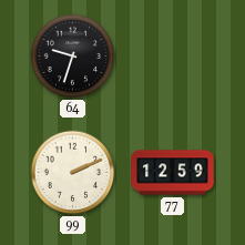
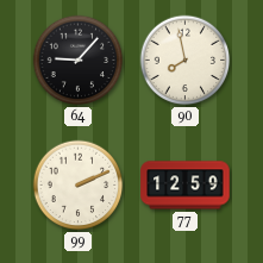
64: 9:33 -> 9:07
90: none -> 7:58
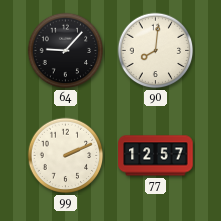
90: 7:58 -> 8:01
77: 12:59 -> 12:57
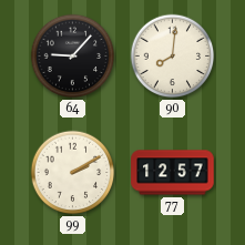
99: 2:11 -> 2:10
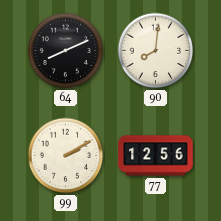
64: 9:07 -> 8:11
77: 12:57 -> 12:56
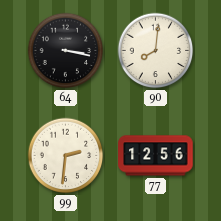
64: 8:11 -> 3:17
99: 2:10 -> 2:31
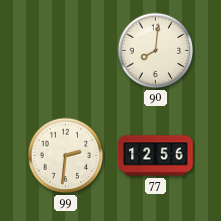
64: 3:17 -> none
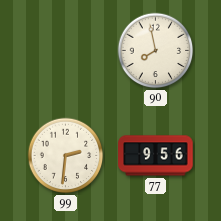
90: 8:01 -> 7:58
77: 12:56 -> 9:56
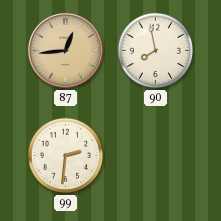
87: none -> 12:44
77: 9:56 -> none
